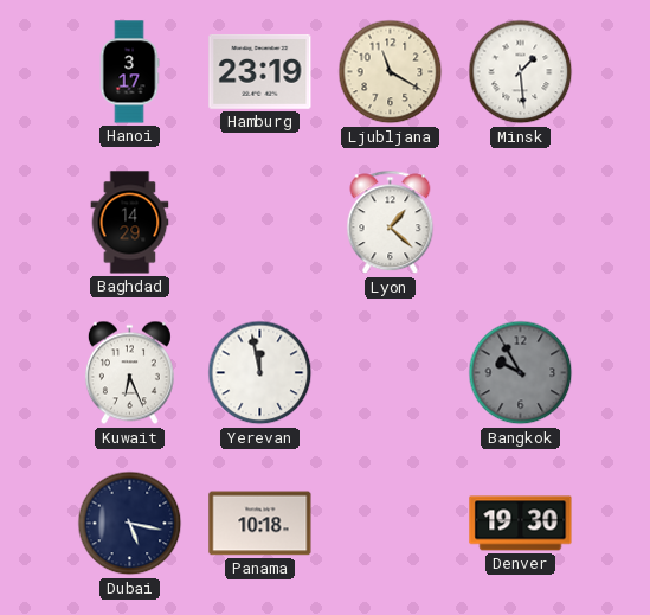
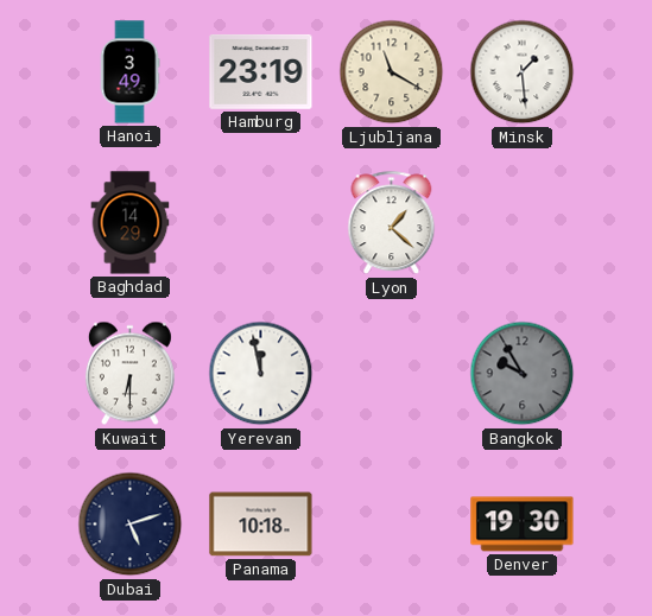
Hanoi: 3:17 -> 3:49
Kuwait: 6:26 -> 6:30
Dubai: 5:17 -> 5:12
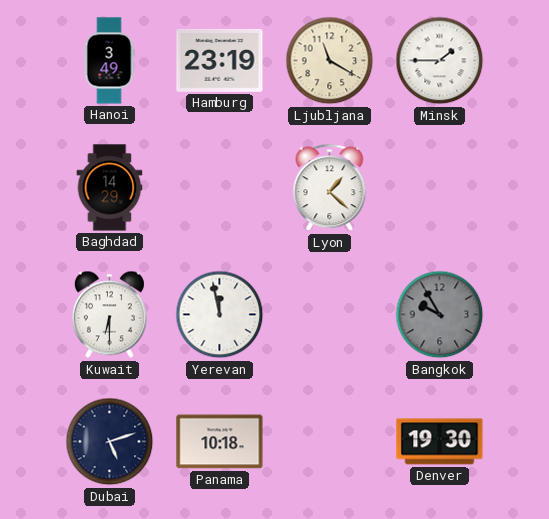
Minsk: 1:29 -> 1:45
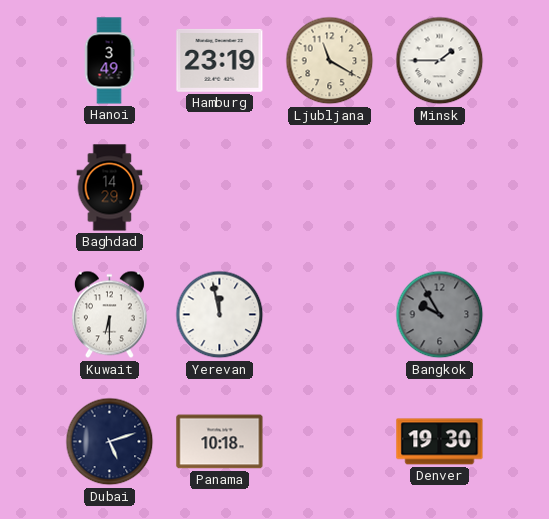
Lyon: 1:22 -> none
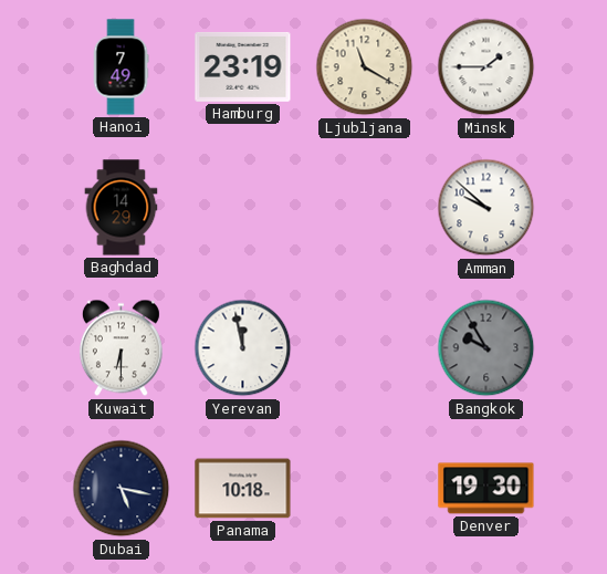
Hanoi: 3:49 -> 7:49
Amman: none -> 9:52
Dubai: 5:12 -> 5:17
